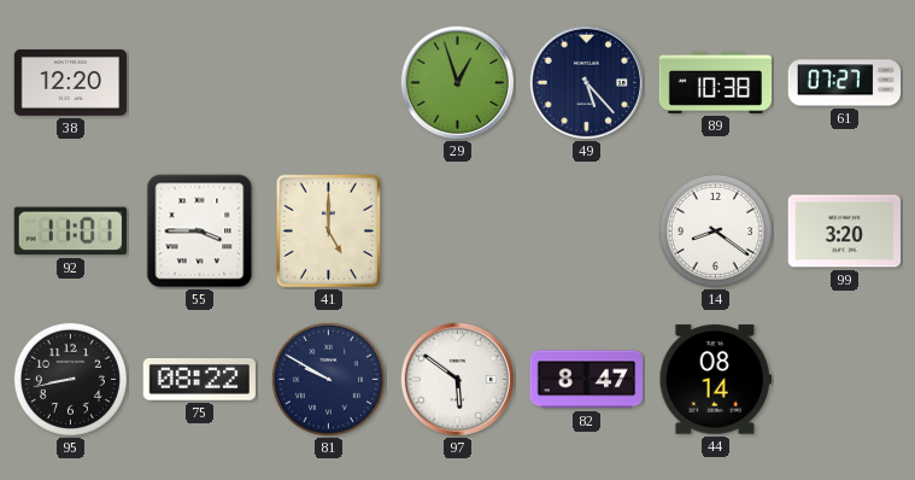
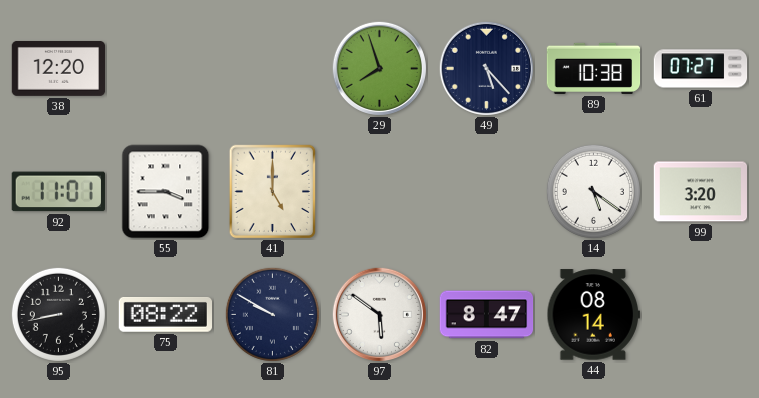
29: 12:57 -> 7:57
14: 8:21 -> 5:21
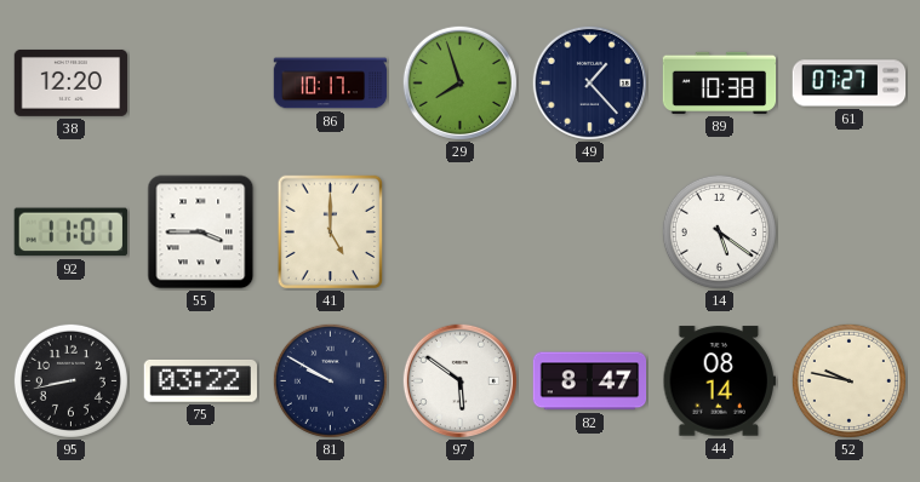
86: none -> 10:17
49: 5:23 -> 1:23
99: 3:20 -> none
75: 08:22 -> 03:22
52: none -> 9:47
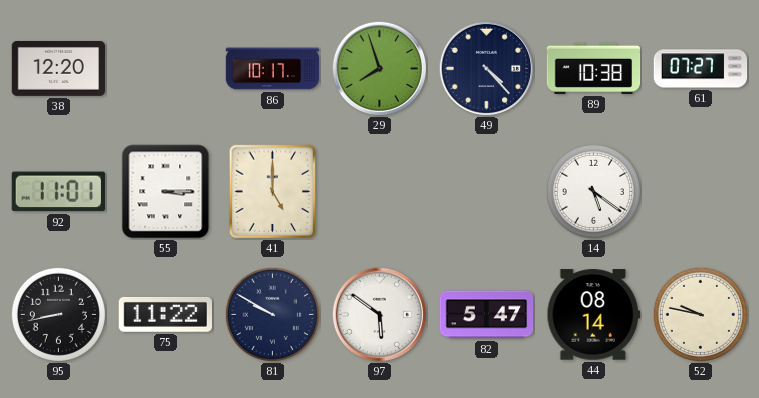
49: 1:23 -> 4:23
55: 3:45 -> 3:15
75: 03:22 -> 11:22
82: 8:47 -> 5:47
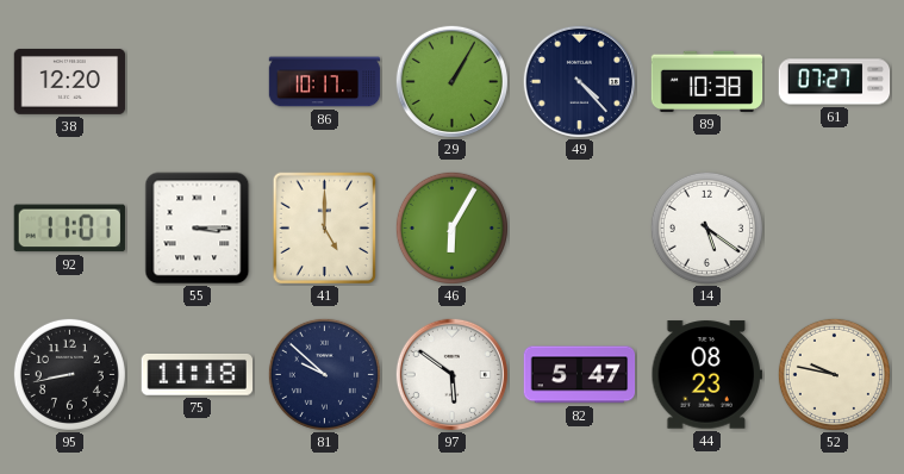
29: 7:57 -> 1:05
46: none -> 6:05
75: 11:22 -> 11:18
81: 9:50 -> 9:52
44: 08:14 -> 08:23
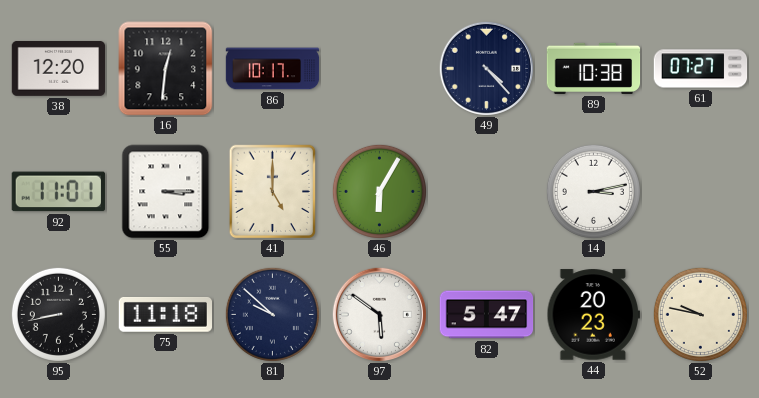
16: none -> 12:31
29: 1:05 -> none
14: 5:21 -> 3:13
44: 08:23 -> 20:23
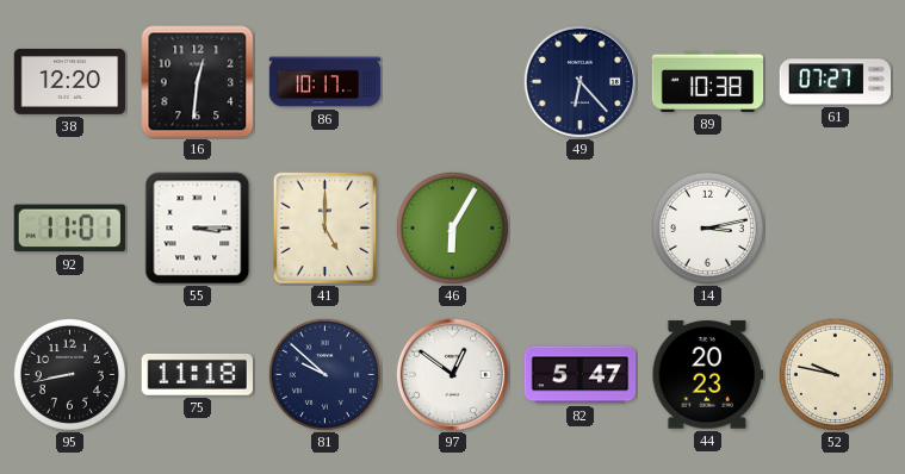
49: 4:23 -> 6:23
97: 5:51 -> 12:51
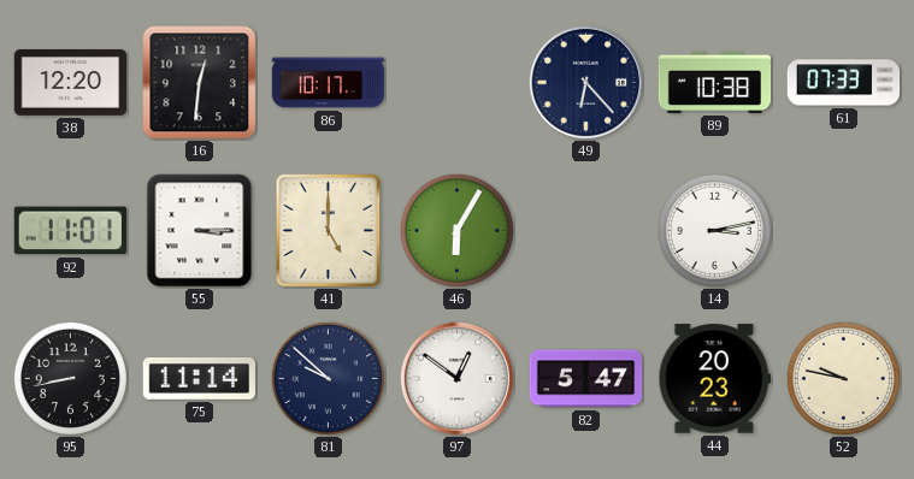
61: 07:27 -> 07:33
75: 11:18 -> 11:14
